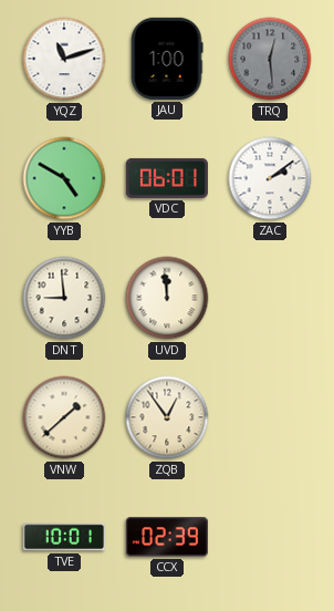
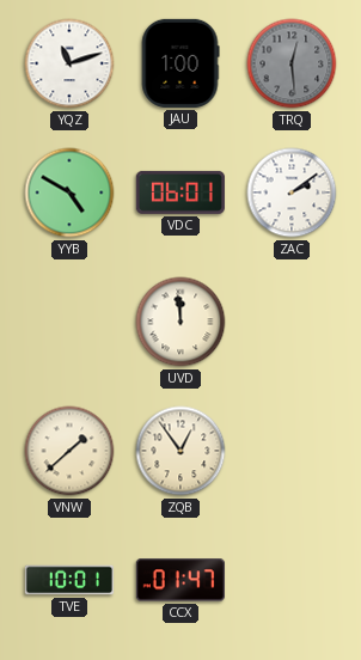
DNT: 8:59 -> none
CCX: 02:39 -> 01:47
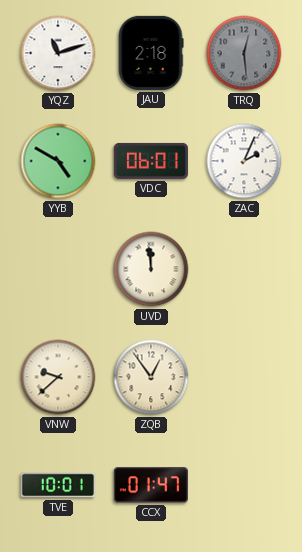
JAU: 1:00 -> 2:18
ZAC: 2:09 -> 2:04
VNW: 1:38 -> 9:38
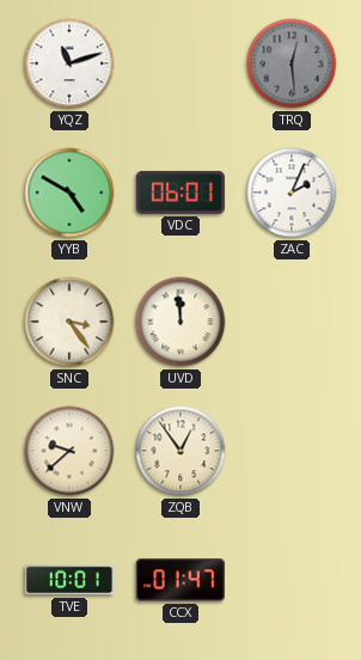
JAU: 2:18 -> none
SNC: none -> 3:24
